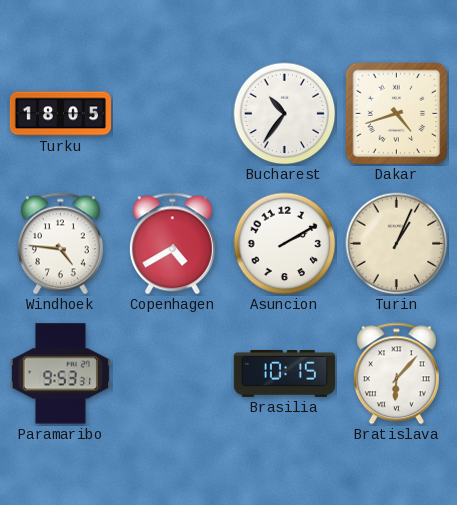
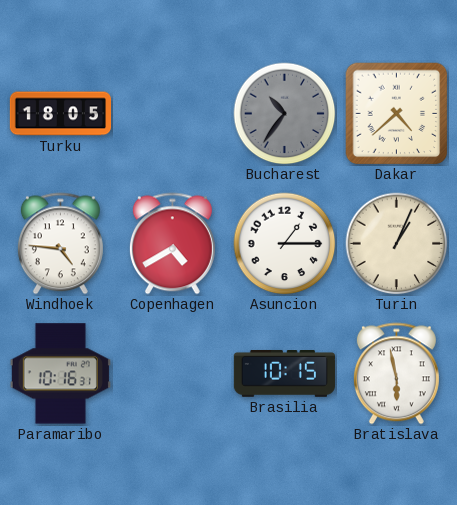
Bucharest dial: white -> grey
Dakar: 4:42 -> 4:38
Asuncion: 2:10 -> 1:15
Paramaribo: 9:53 -> 10:16
Bratislava: 6:07 -> 5:58
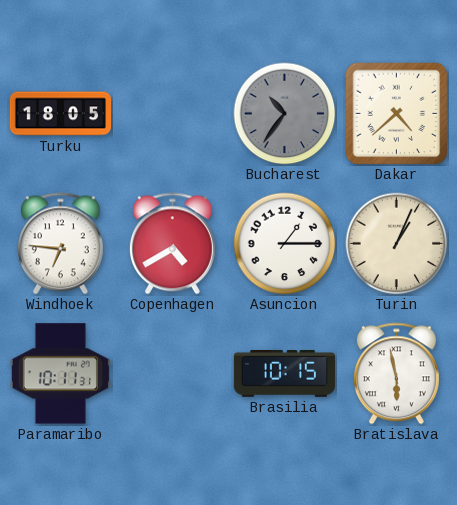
Windhoek: 4:46 -> 6:46
Paramaribo: 10:16 -> 10:11
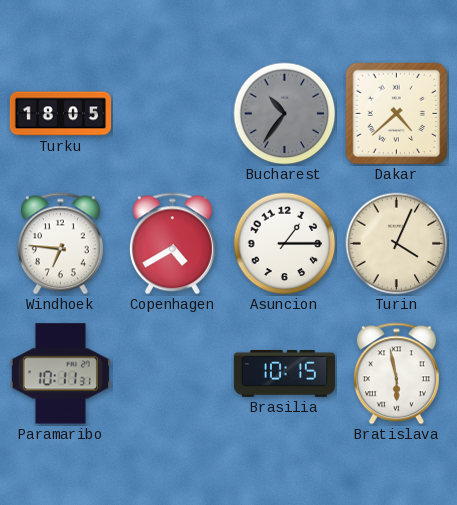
Turin: 1:04 -> 4:04
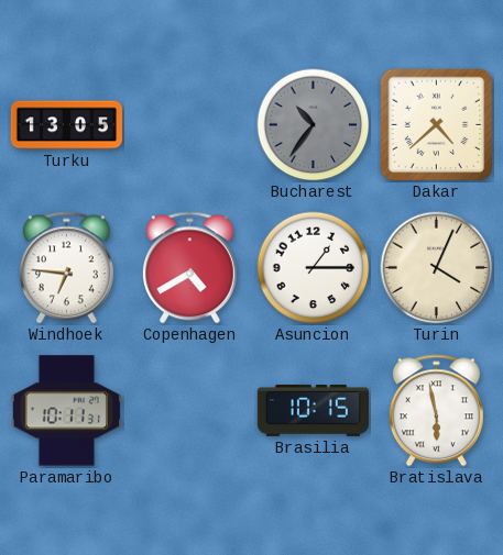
Turku: 18:05 -> 13:05
